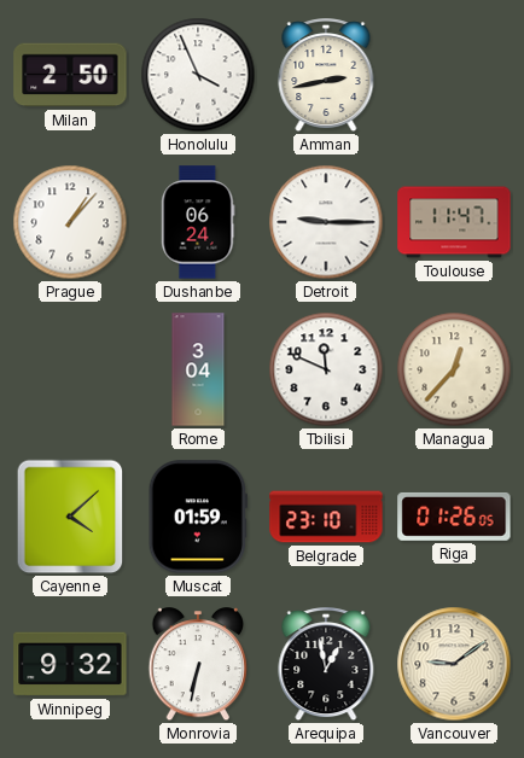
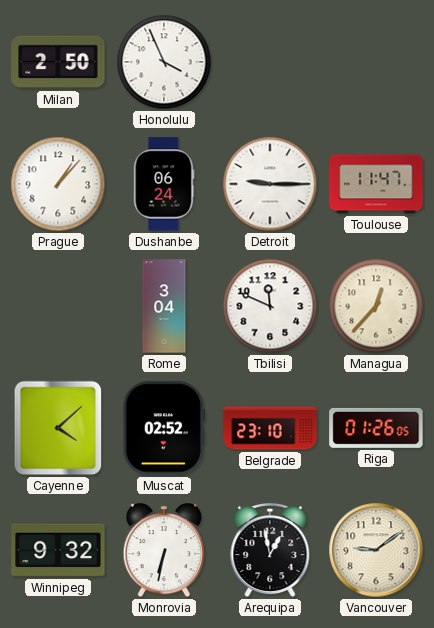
Amman: 2:43 -> none
Muscat: 01:59 -> 02:52
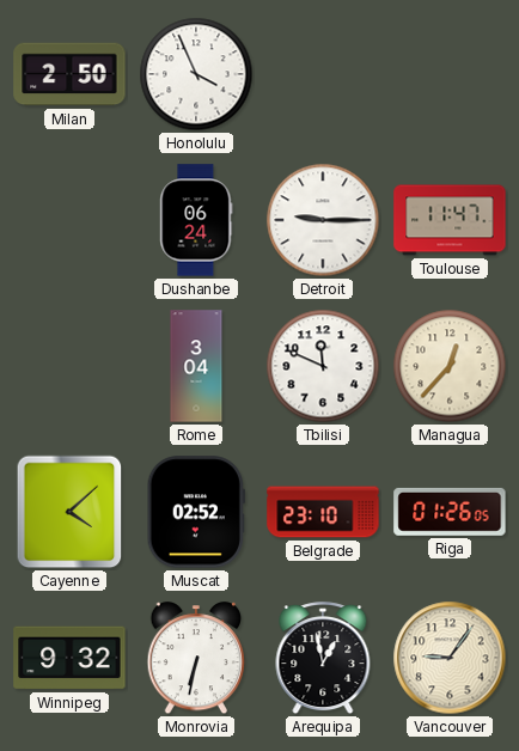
Prague: 1:07 -> none
Vancouver: 9:09 -> 9:06
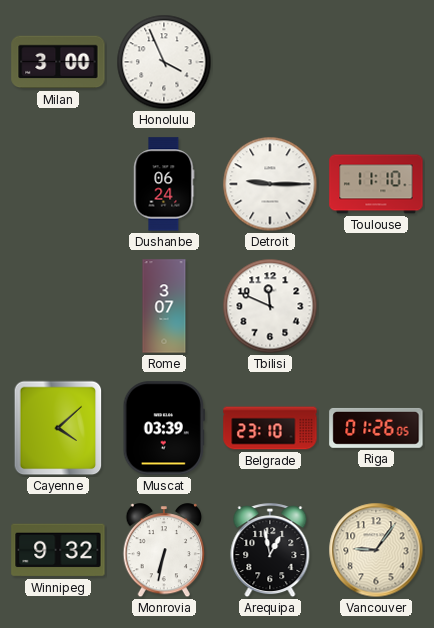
Milan: 2:50 -> 3:00
Toulouse: 11:47 -> 11:10
Rome: 3:04 -> 3:07
Managua: 12:37 -> none
Muscat: 02:52 -> 03:39
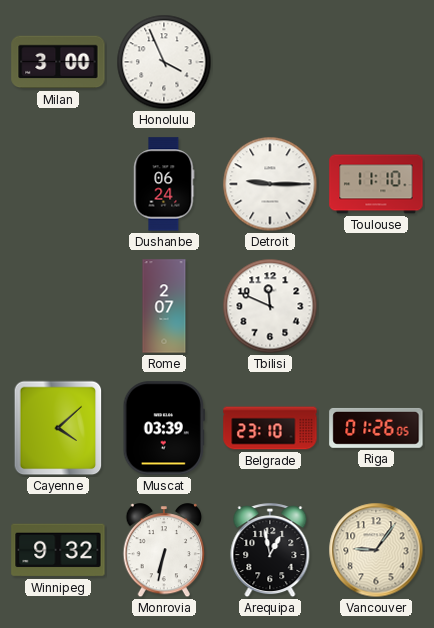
Rome: 3:07 -> 2:07
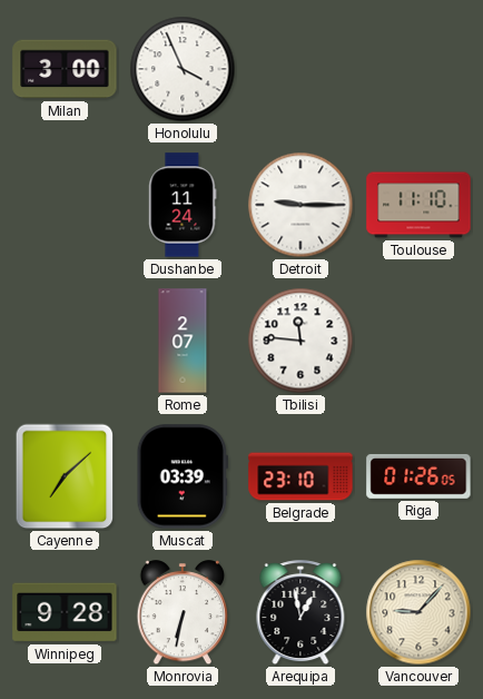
Dushanbe: 06:24 -> 11:24
Tbilisi: 11:49 -> 11:46
Cayenne: 4:08 -> 7:08
Winnipeg: 9:32 -> 9:28
Vancouver: 9:06 -> 9:07
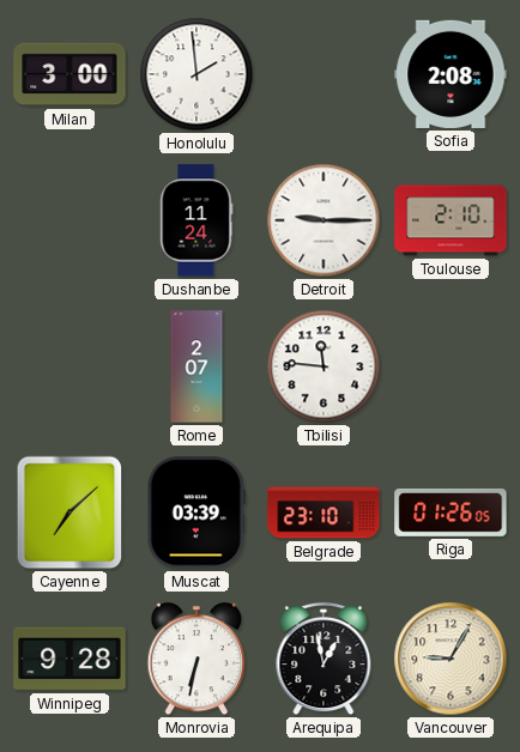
Honolulu: 3:56 -> 1:59
Sofia: none -> 2:08
Toulouse: 11:10 -> 2:10
Vancouver: 9:07 -> 9:05
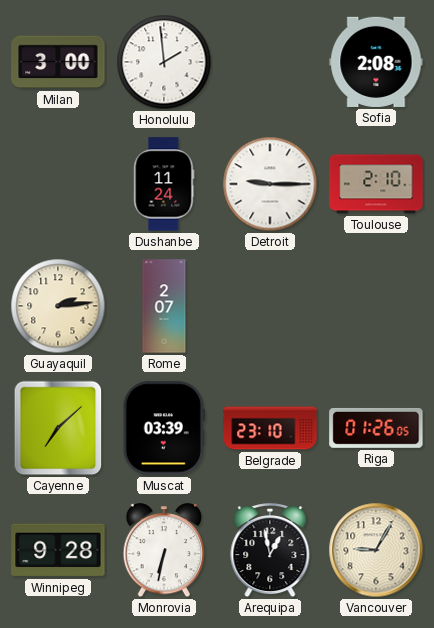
Guayaquil: none -> 2:14
Tbilisi: 11:46 -> none
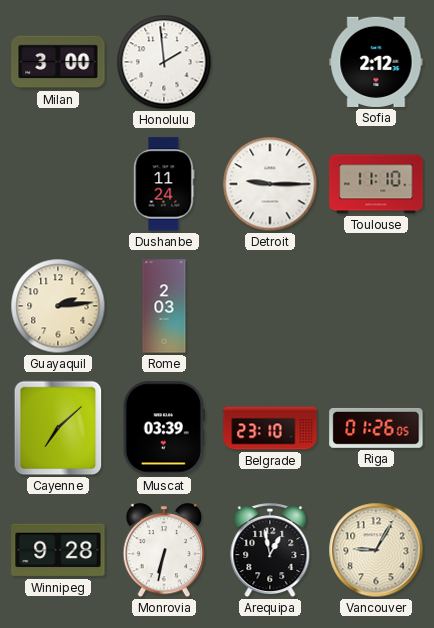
Sofia: 2:08 -> 2:12
Toulouse: 2:10 -> 11:10
Rome: 2:07 -> 2:03
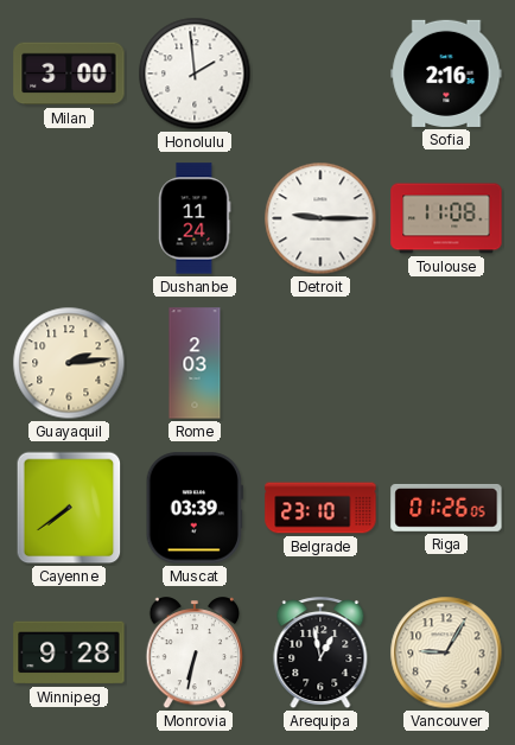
Sofia: 2:12 -> 2:16
Toulouse: 11:10 -> 11:08
Cayenne: 7:08 -> 7:39
